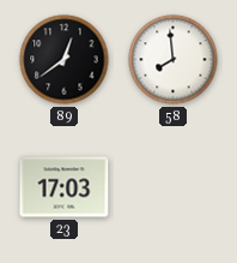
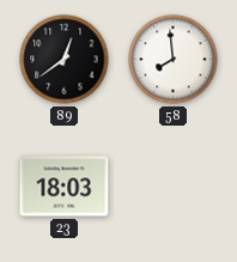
23: 17:03 -> 18:03
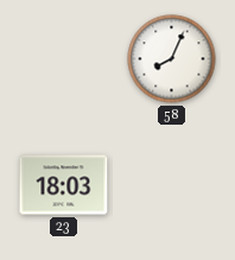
89: 12:39 -> none
58: 7:59 -> 8:04
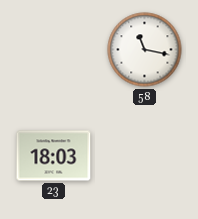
58: 8:04 -> 11:17
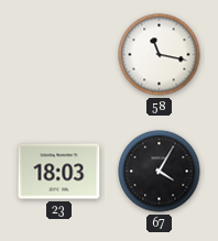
67: none -> 4:05
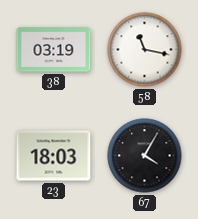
38: none -> 03:19
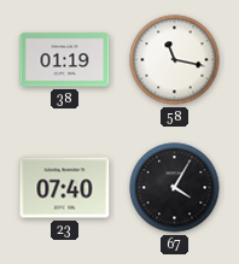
38: 03:19 -> 01:19
23: 18:03 -> 07:40
